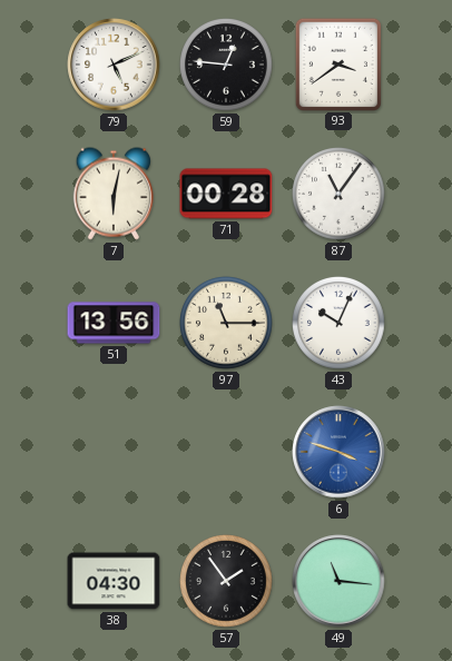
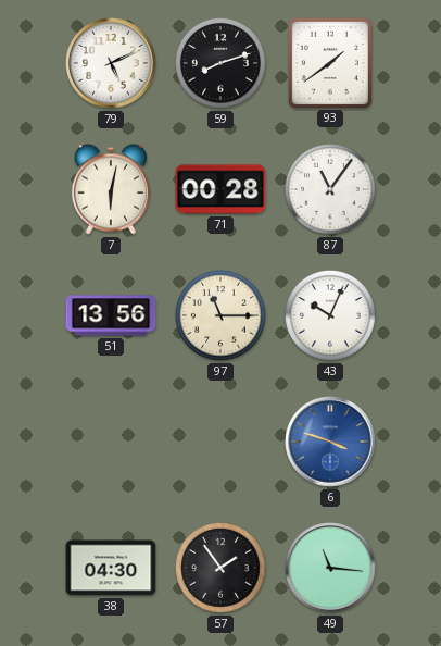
59: 12:46 -> 8:12
93: 3:39 -> 1:39
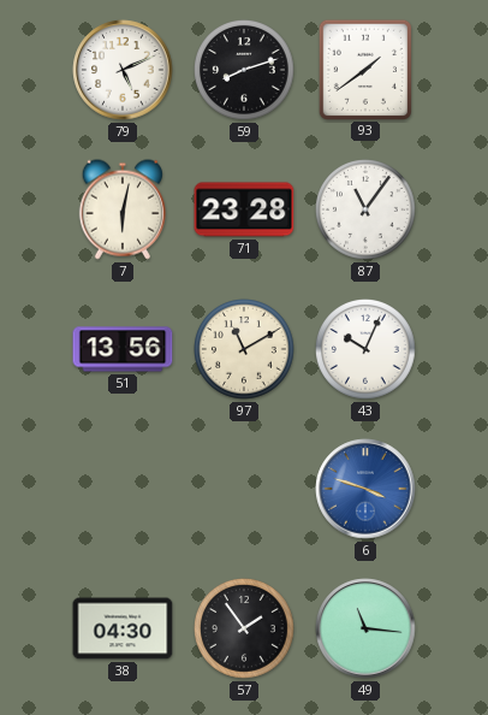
71: 00:28 -> 23:28
97: 11:15 -> 11:10
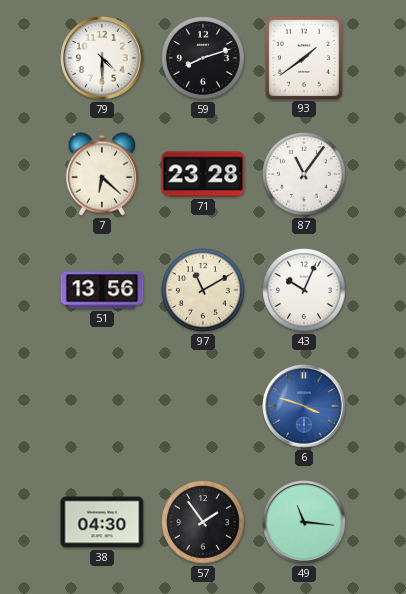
79: 5:11 -> 4:30
7: 6:02 -> 6:22
